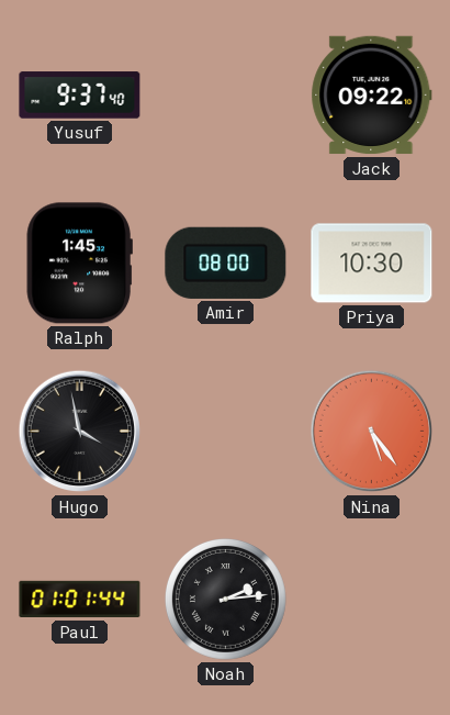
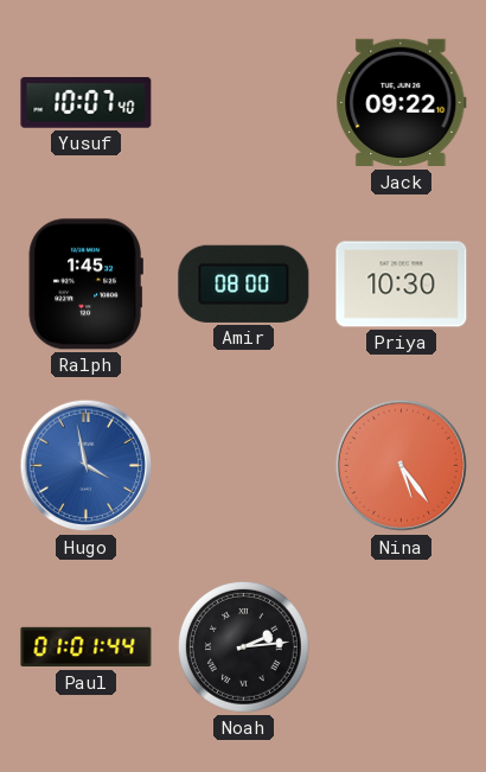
Yusuf: 9:37 -> 10:07
Hugo dial: black -> blue
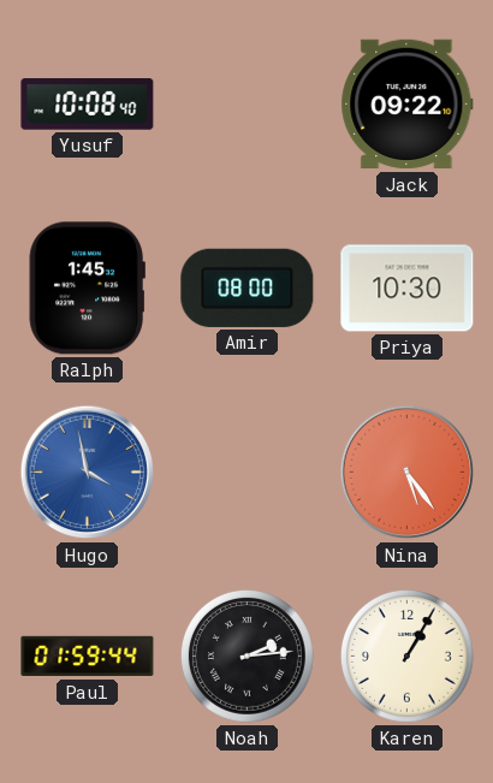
Yusuf: 10:07 -> 10:08
Paul: 01:01 -> 01:59
Karen: none -> 1:05
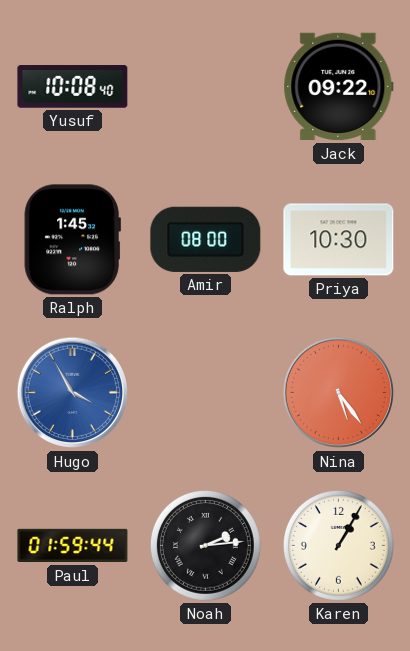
Hugo: 3:58 -> 3:55
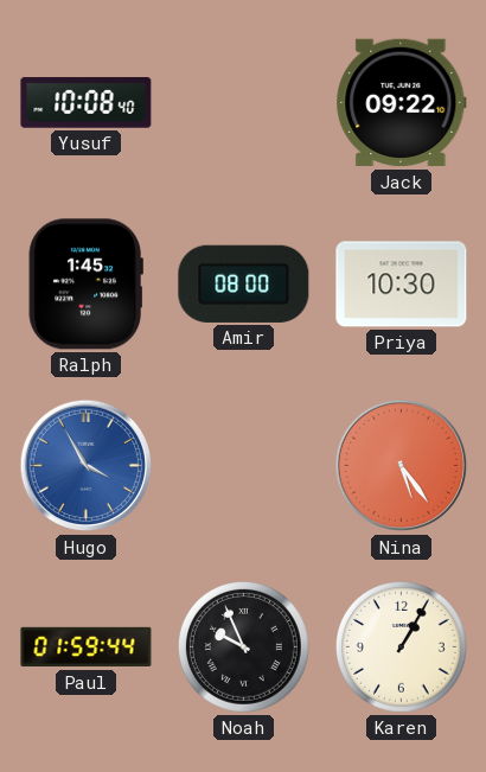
Noah: 2:14 -> 9:56
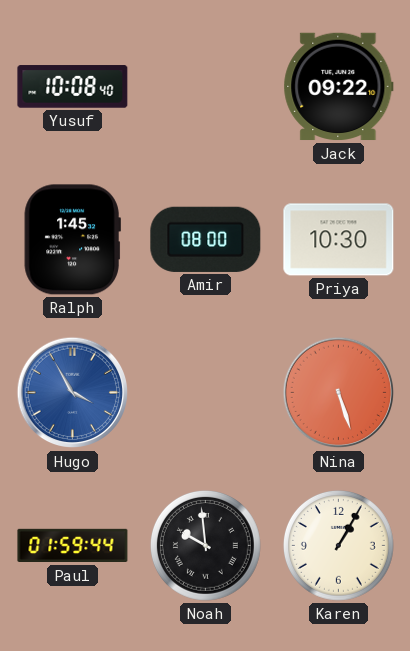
Nina: 5:24 -> 5:27
Noah: 9:56 -> 9:59
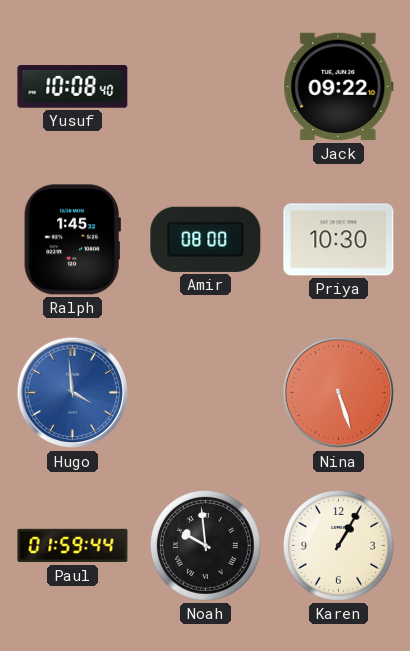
Hugo: 3:55 -> 3:59
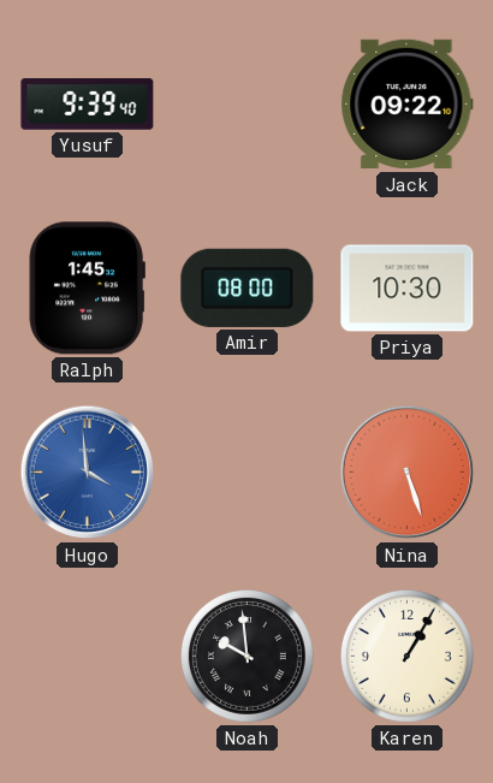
Yusuf: 10:08 -> 9:39
Paul: 01:59 -> none
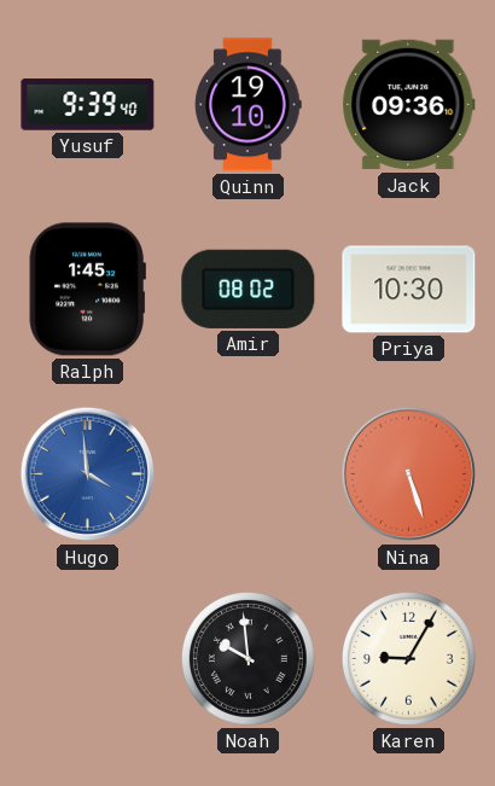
Quinn: none -> 19:10
Jack: 09:22 -> 09:36
Amir: 08:00 -> 08:02
Karen: 1:05 -> 9:05
